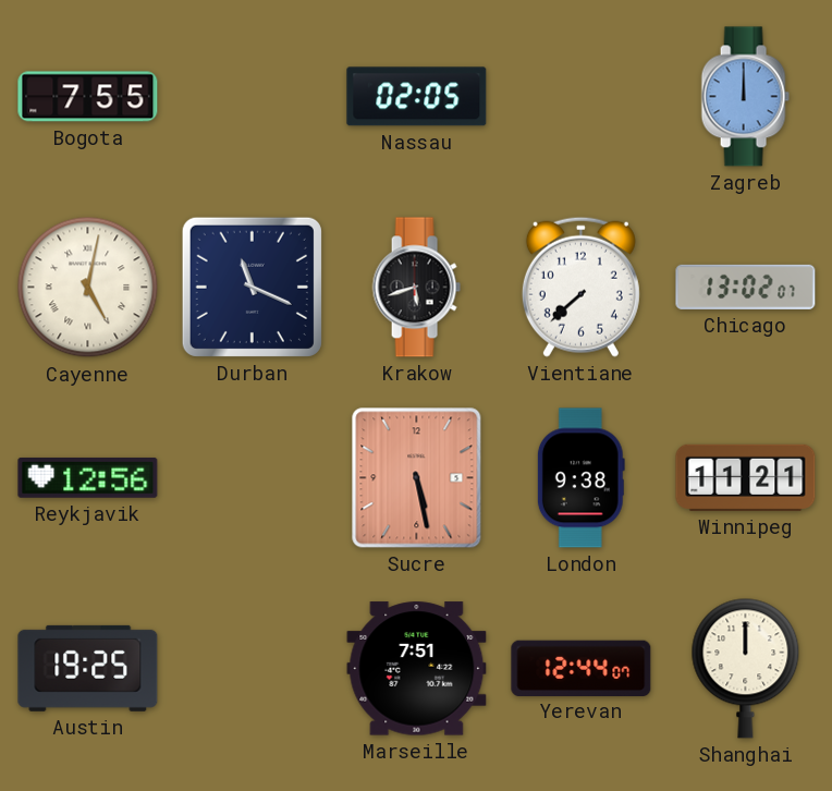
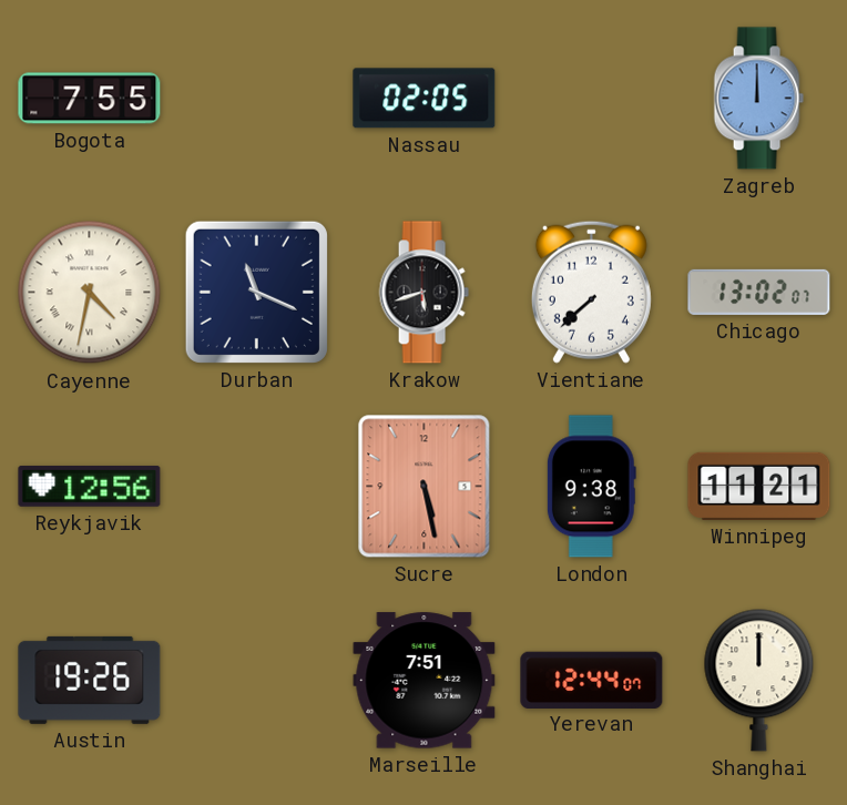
Cayenne: 5:02 -> 4:32
Austin: 19:25 -> 19:26
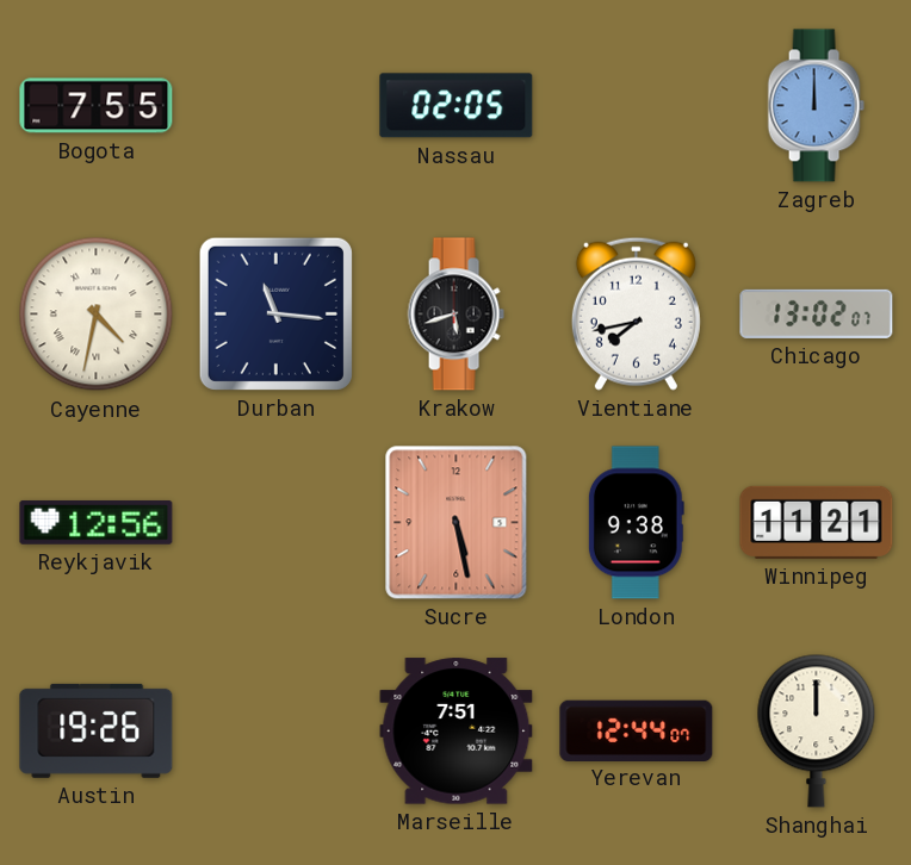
Durban: 11:19 -> 11:16
Vientiane: 7:38 -> 7:43
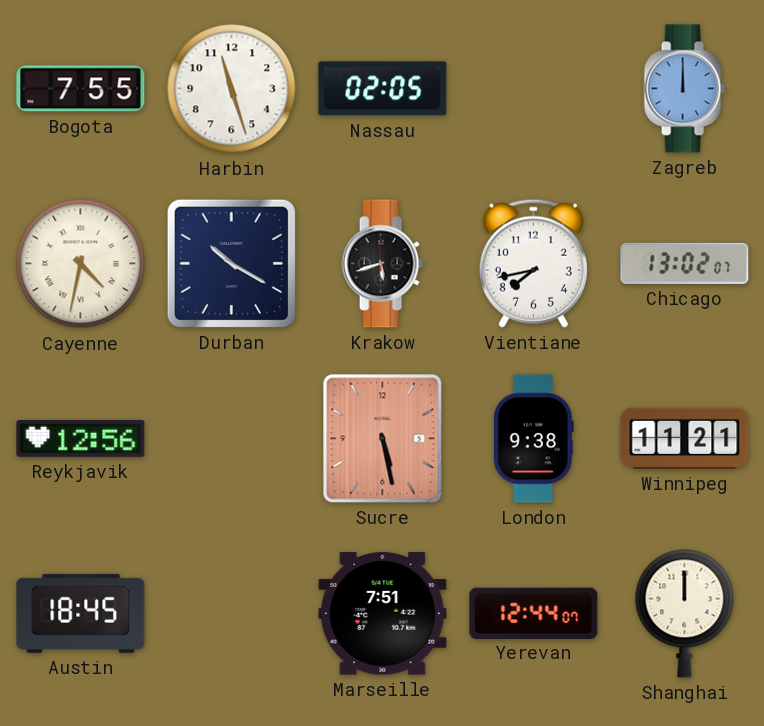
Harbin: none -> 11:27
Durban: 11:16 -> 10:20
Austin: 19:26 -> 18:45
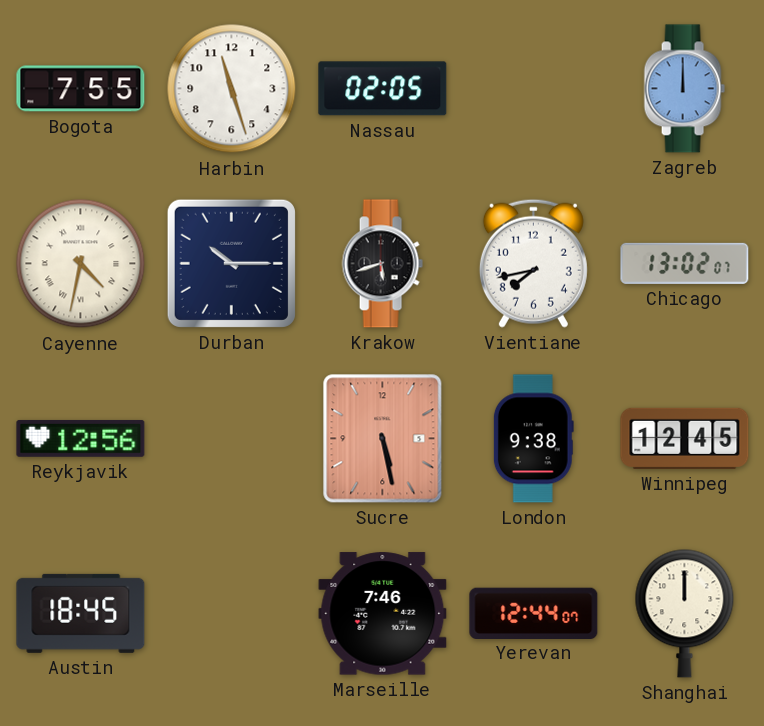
Durban: 10:20 -> 10:15
Winnipeg: 11:21 -> 12:45
Marseille: 7:51 -> 7:46
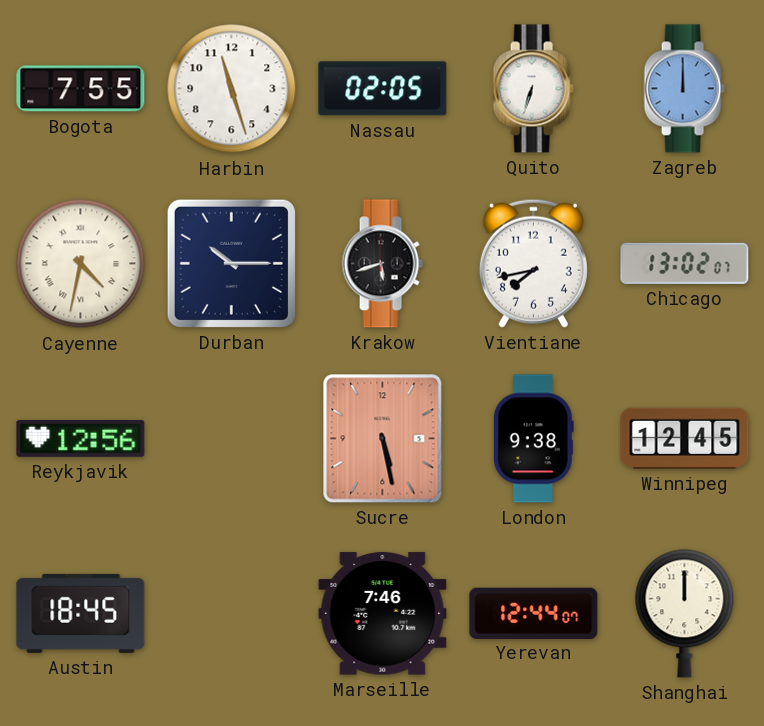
Quito: none -> 6:33
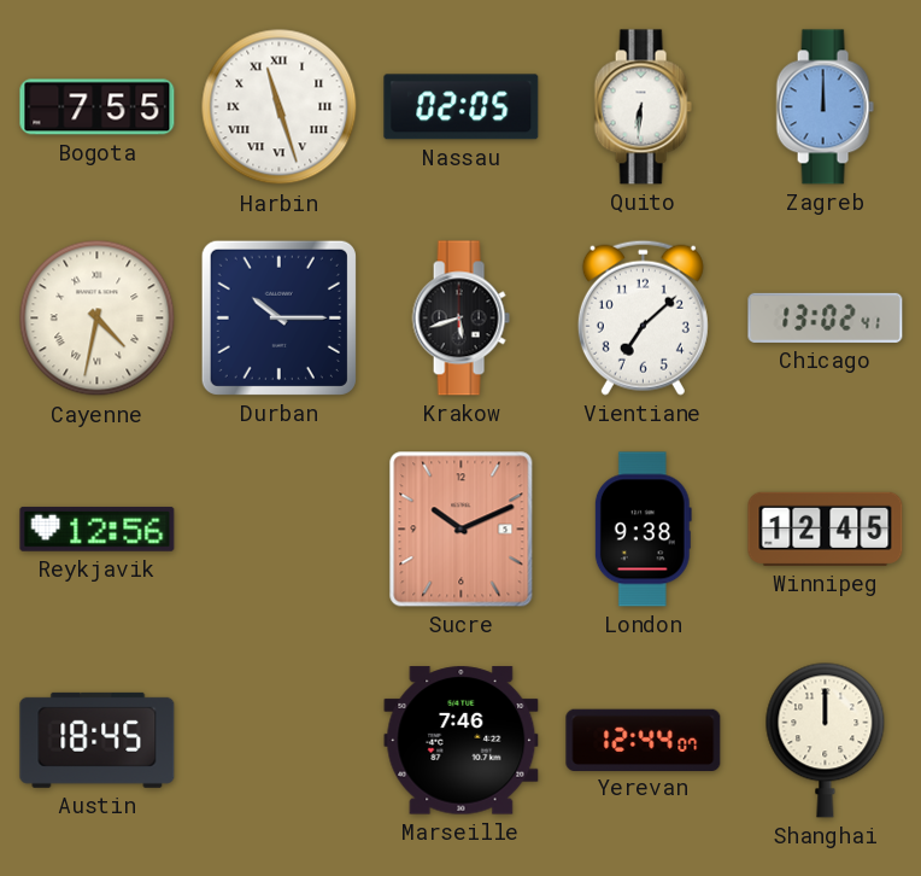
Harbin numerals: Arabic -> Roman
Quito: 6:33 -> 6:31
Vientiane: 7:43 -> 7:08
Chicago: 13:02:07 -> 13:02:41
Sucre: 5:28 -> 10:11
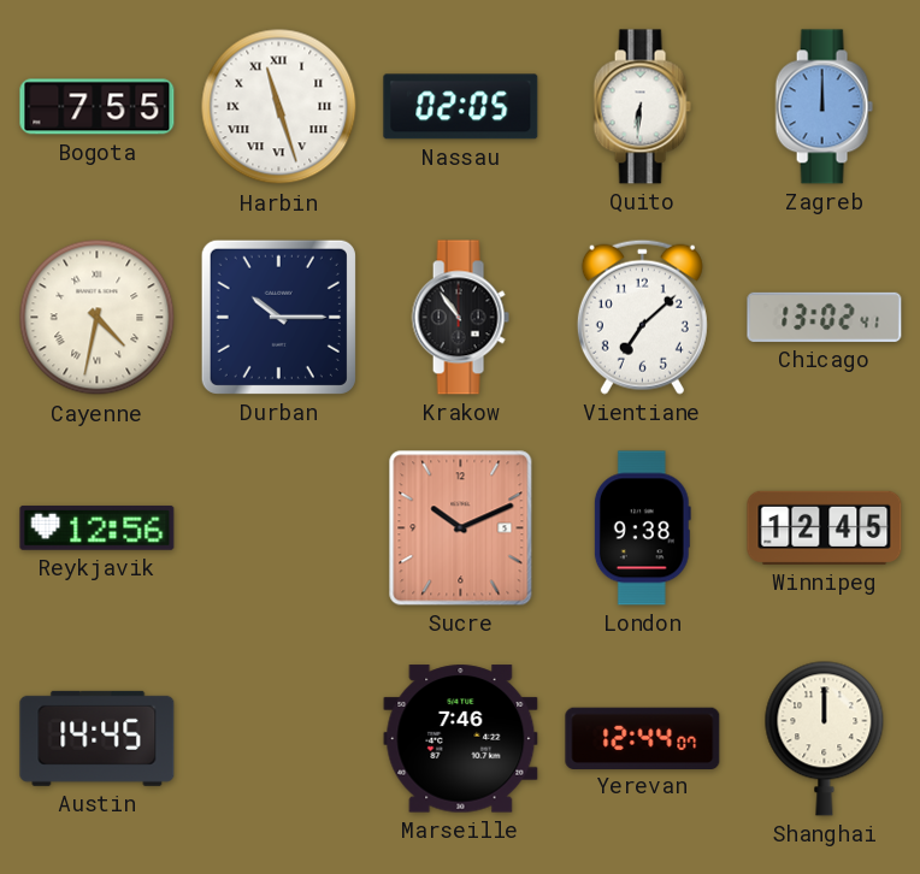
Krakow: 5:42 -> 10:54
Austin: 18:45 -> 14:45
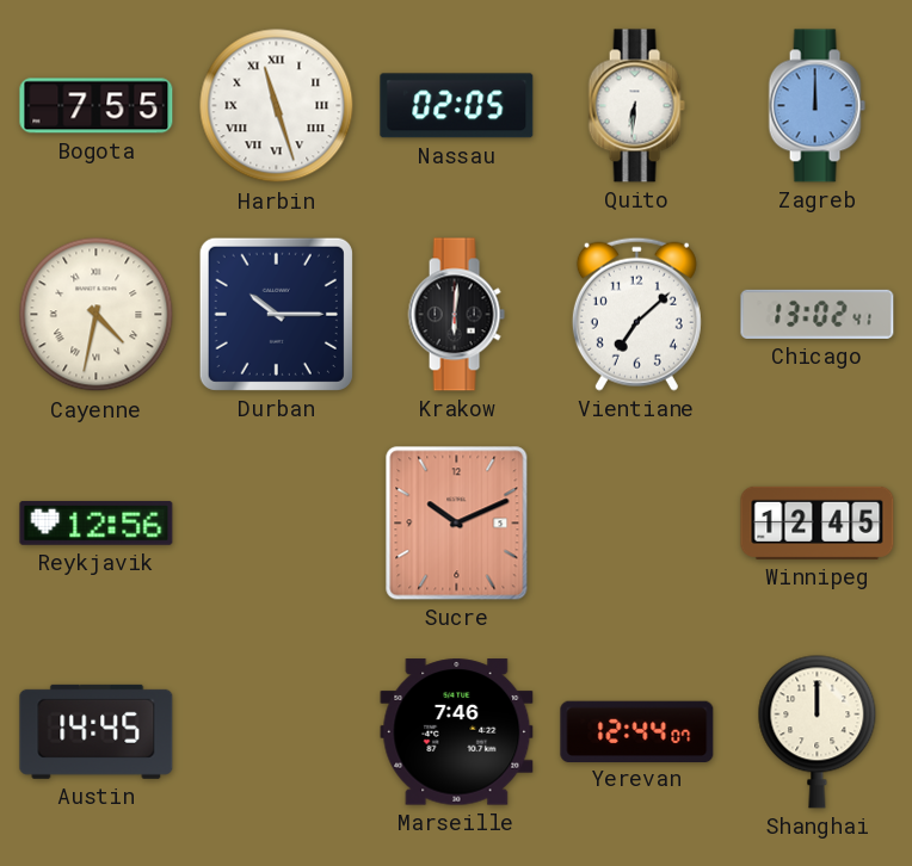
Krakow: 10:54 -> 6:01
London: 9:38 -> none
